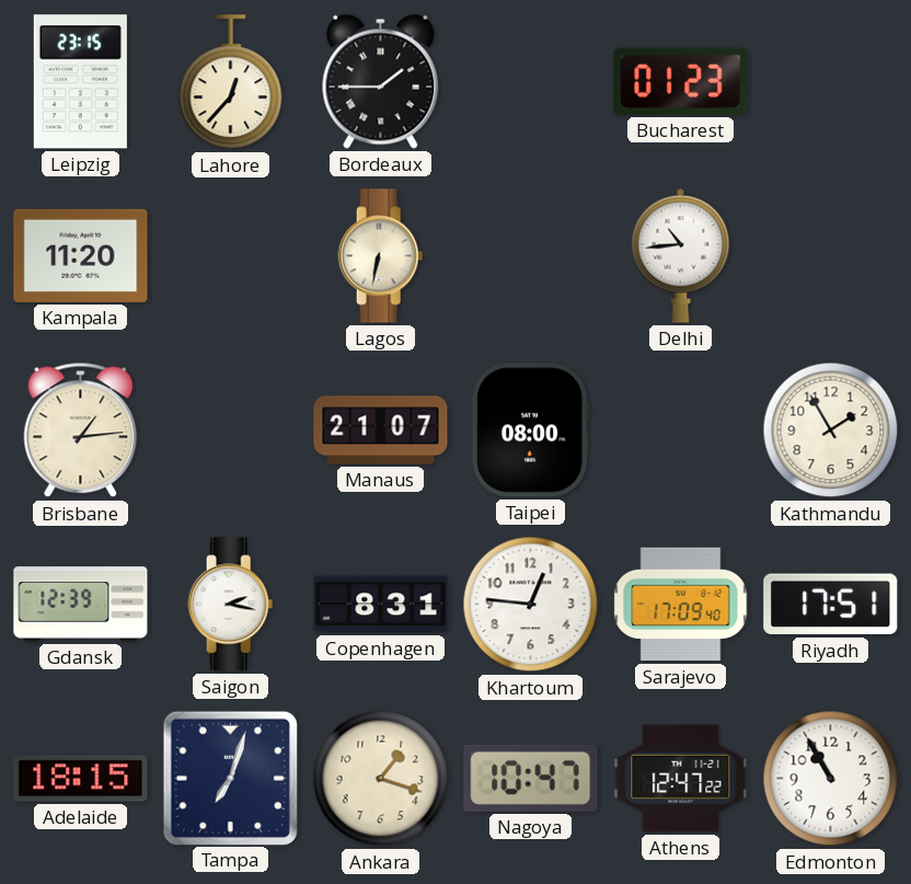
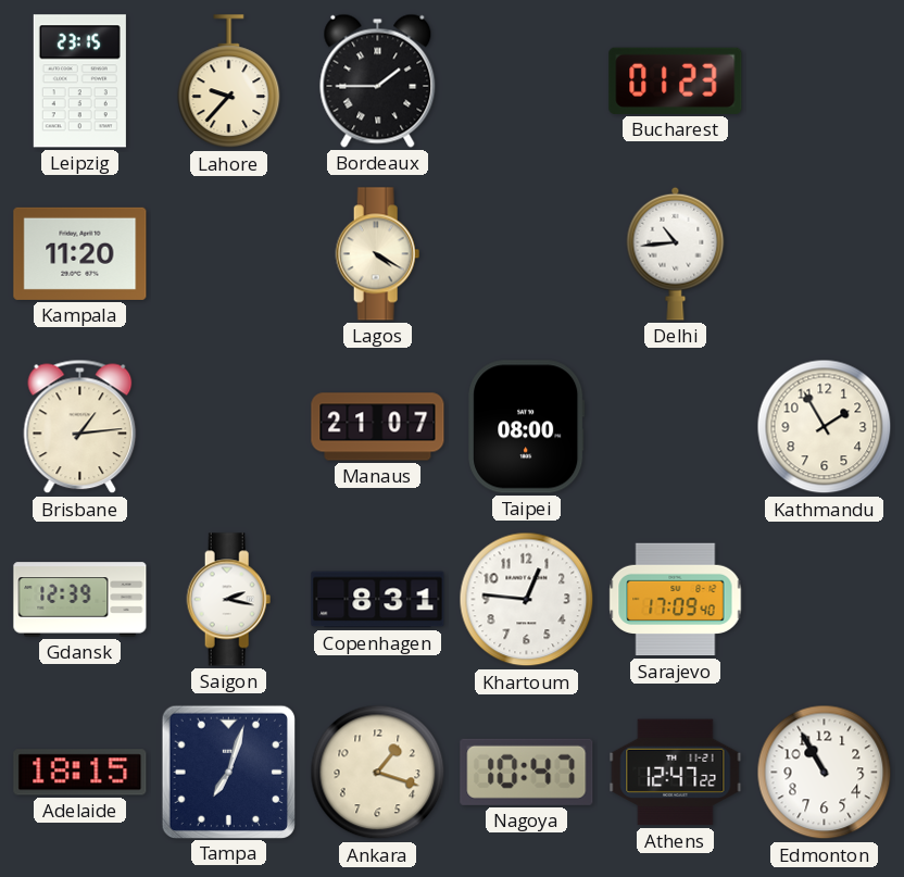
Lahore: 12:37 -> 9:37
Lagos: 6:32 -> 4:20
Riyadh: 17:51 -> none
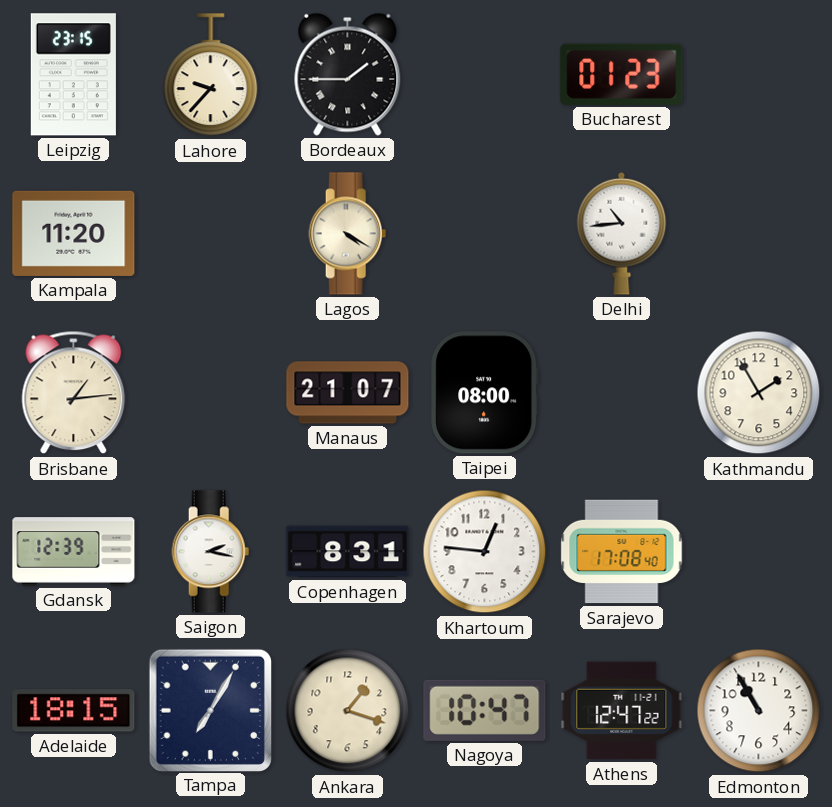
Sarajevo: 17:09 -> 17:08
Tampa: 7:03 -> 7:05
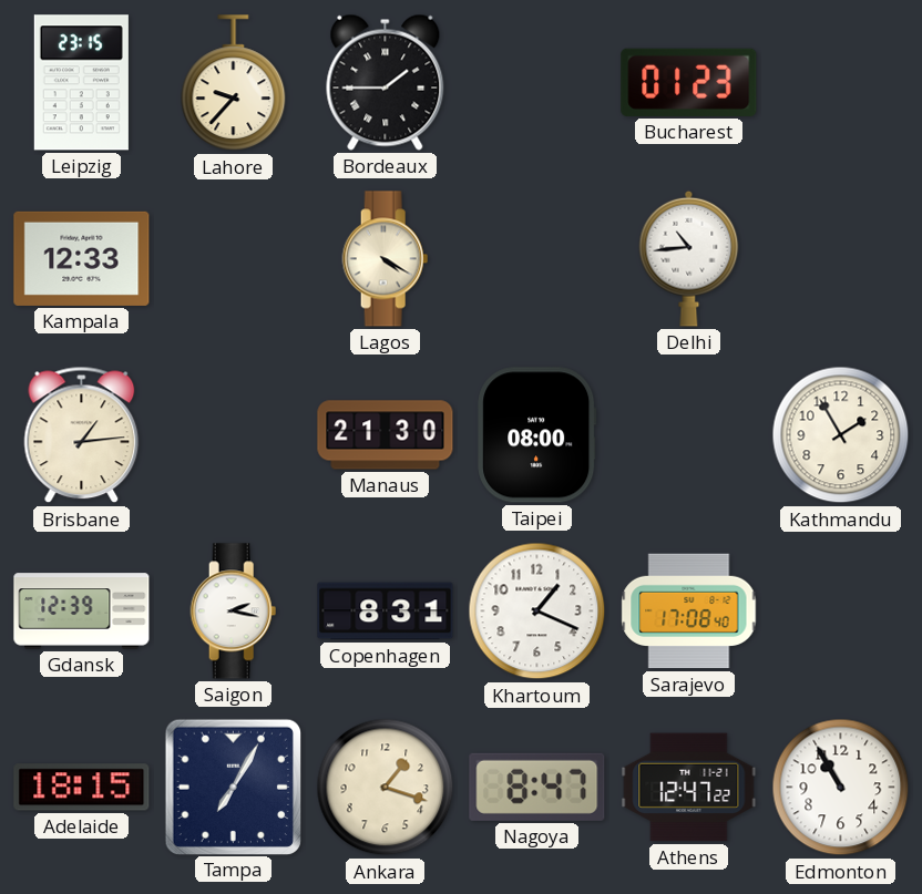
Kampala: 11:20 -> 12:33
Manaus: 21:07 -> 21:30
Khartoum: 12:46 -> 1:19
Nagoya: 10:47 -> 8:47
